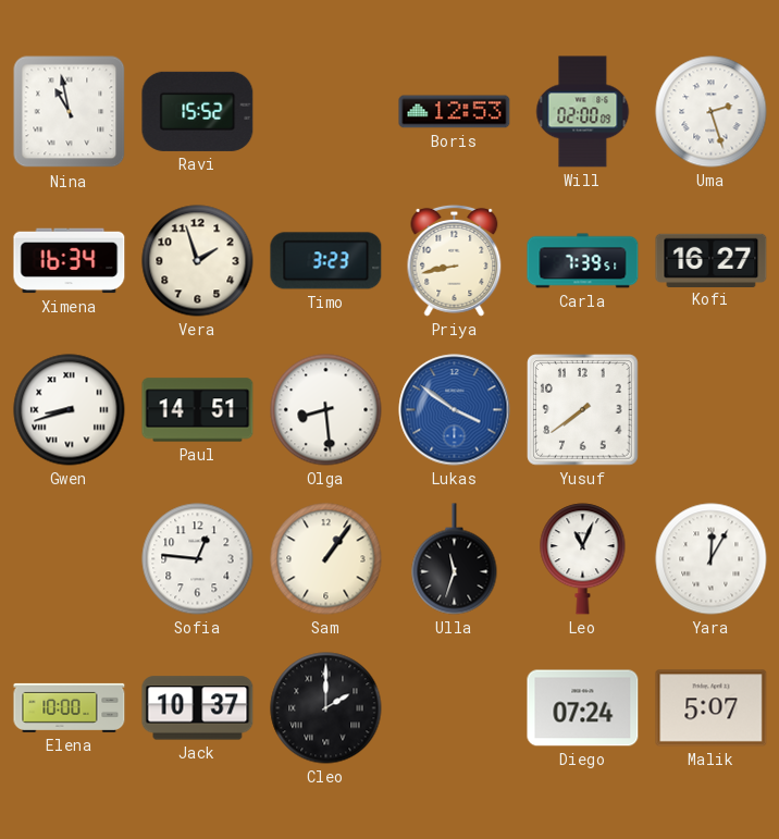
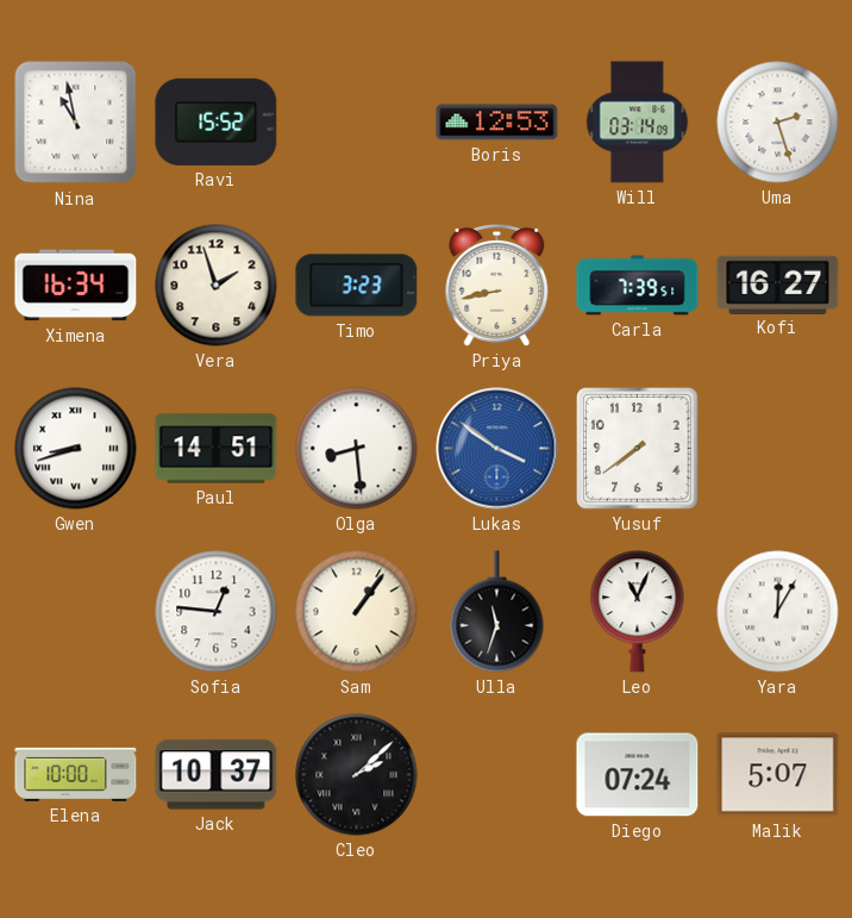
Will: 02:00 -> 03:14
Cleo: 2:00 -> 2:08
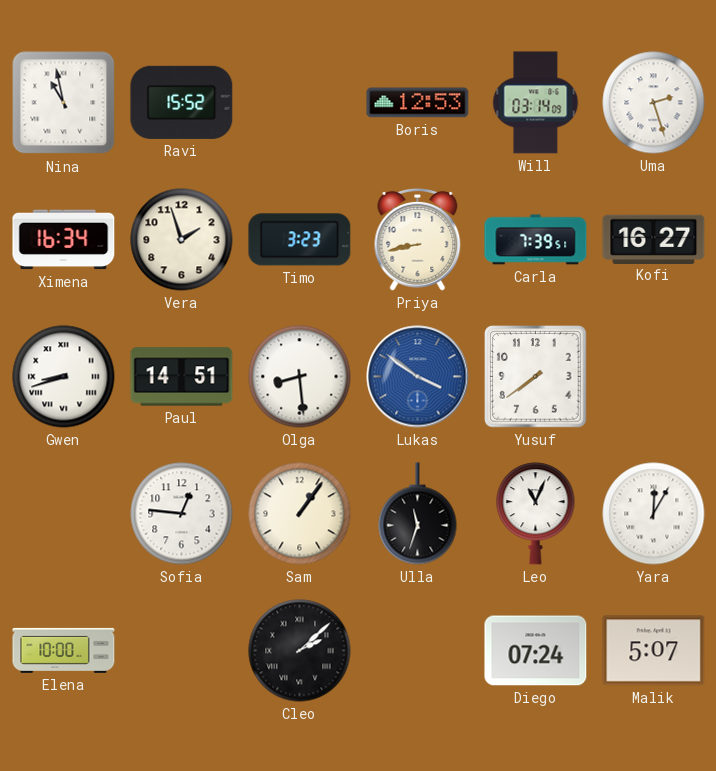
Jack: 10:37 -> none
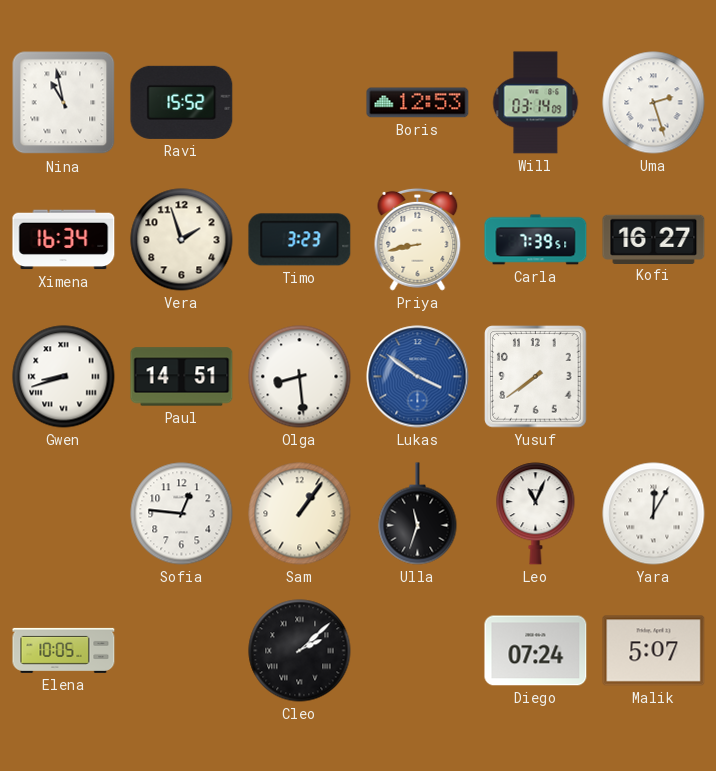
Elena: 10:00 -> 10:05
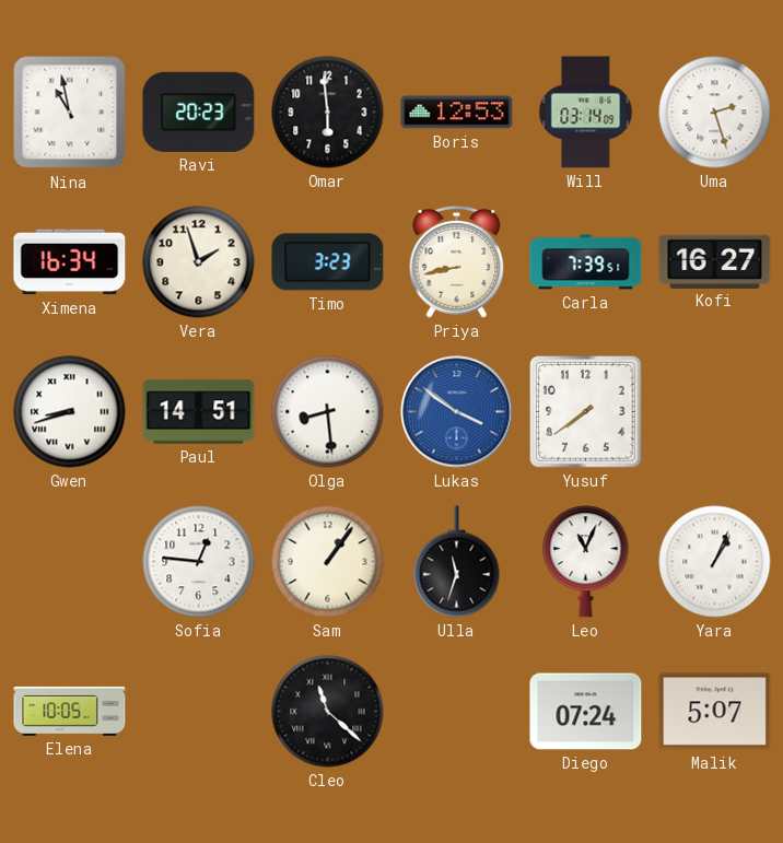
Ravi: 15:52 -> 20:23
Omar: none -> 5:59
Yara: 12:05 -> 1:04
Cleo: 2:08 -> 11:22
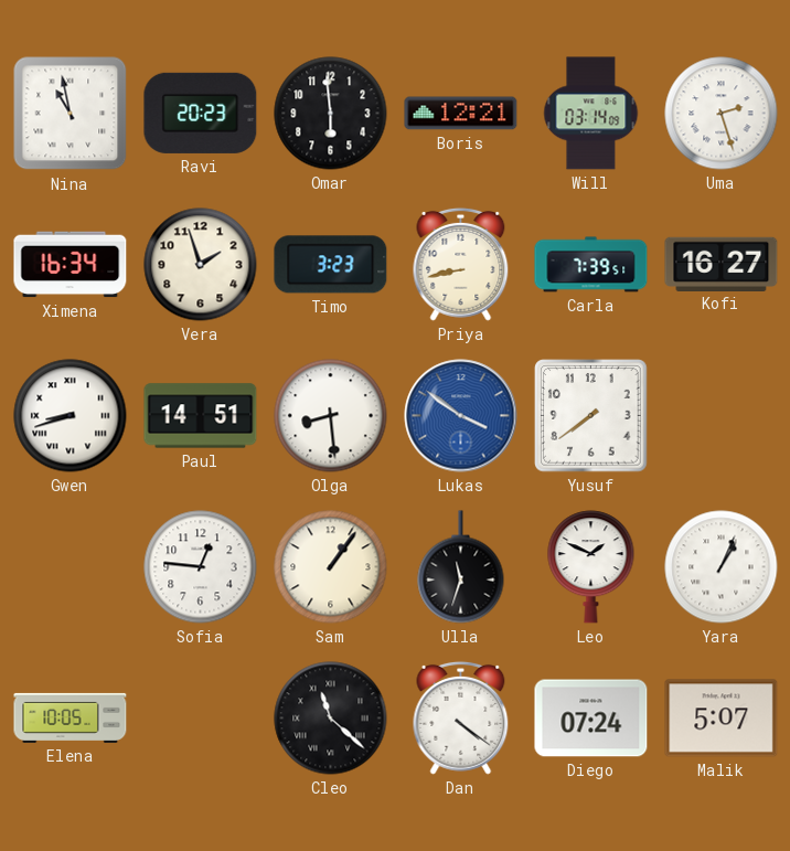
Boris: 12:53 -> 12:21
Leo: 11:04 -> 1:49
Dan: none -> 4:21
